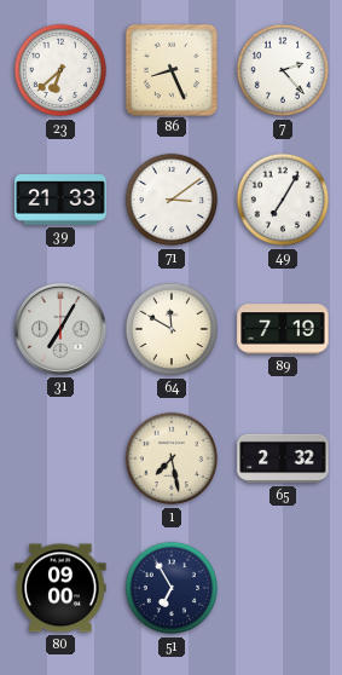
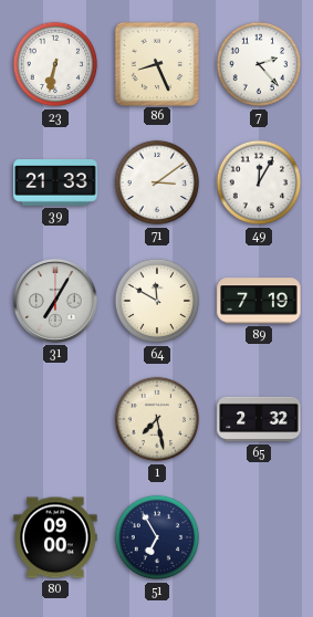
23: 6:38 -> 6:32
49: 7:05 -> 12:05
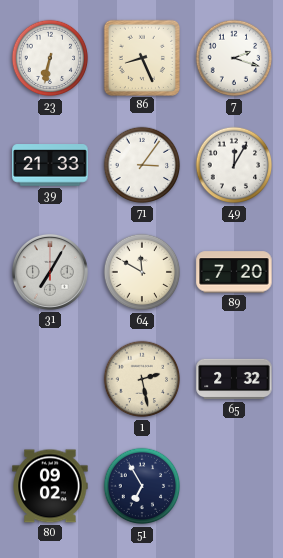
7: 2:23 -> 2:18
71: 3:09 -> 3:06
89: 7:19 -> 7:20
1: 7:28 -> 2:28
80: 09:00 -> 09:02
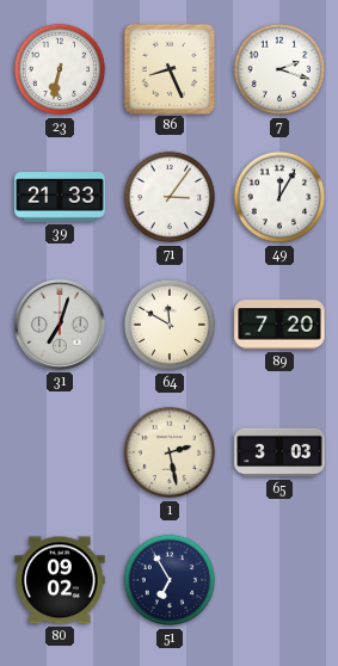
31: 7:05 -> 7:03
65: 2:32 -> 3:03
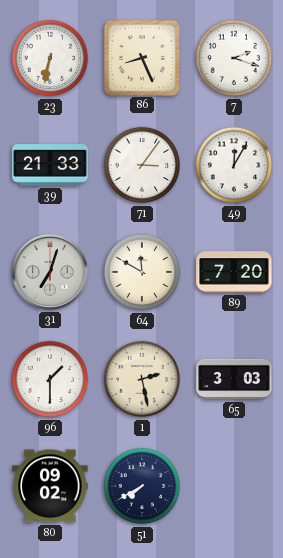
96: none -> 1:30
51: 6:55 -> 7:40
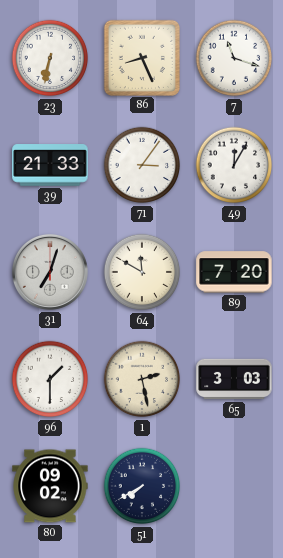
7: 2:18 -> 11:18
